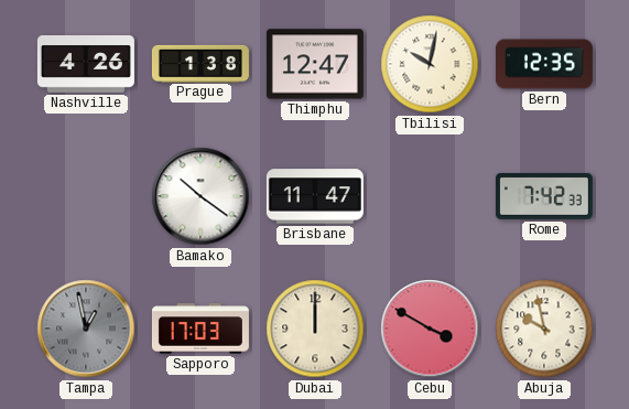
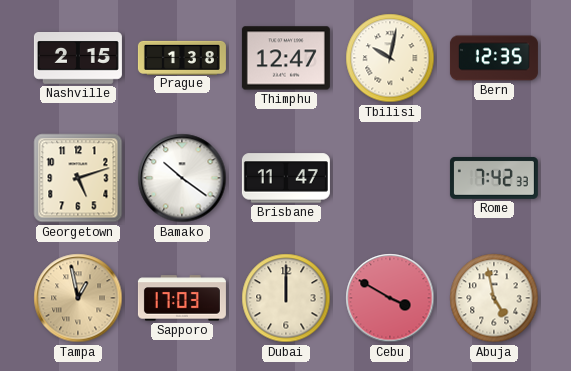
Nashville: 4:26 -> 2:15
Georgetown: none -> 5:12
Tampa dial: grey -> champagne
Abuja: 9:58 -> 4:58
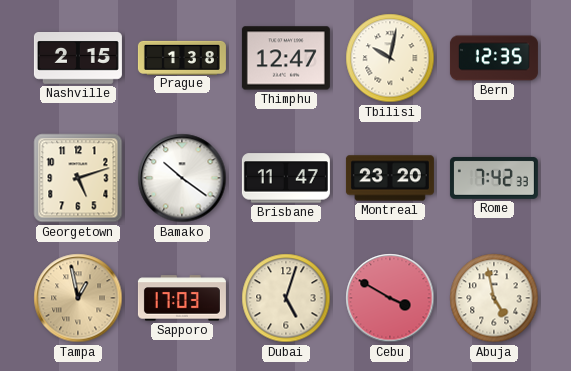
Montreal: none -> 23:20
Dubai: 12:00 -> 5:03
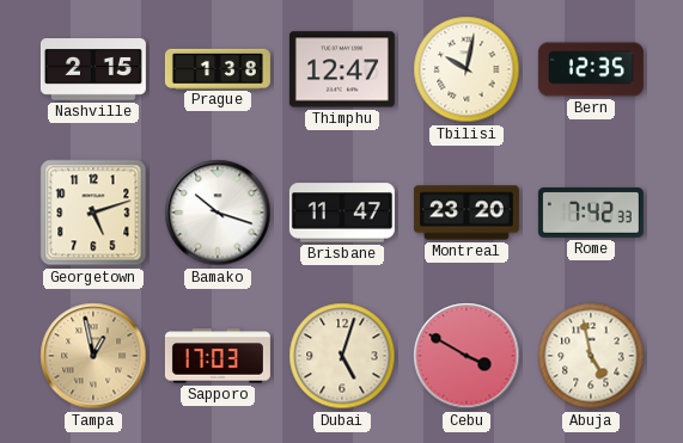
Bamako: 10:21 -> 10:18
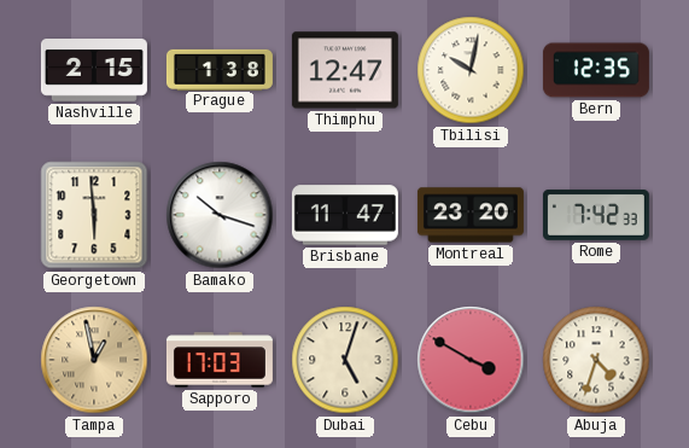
Georgetown: 5:12 -> 5:59
Abuja: 4:58 -> 4:33
